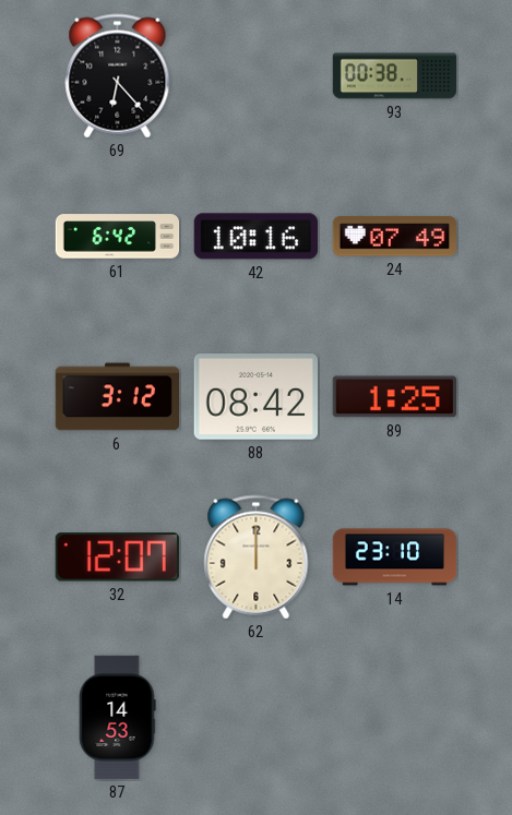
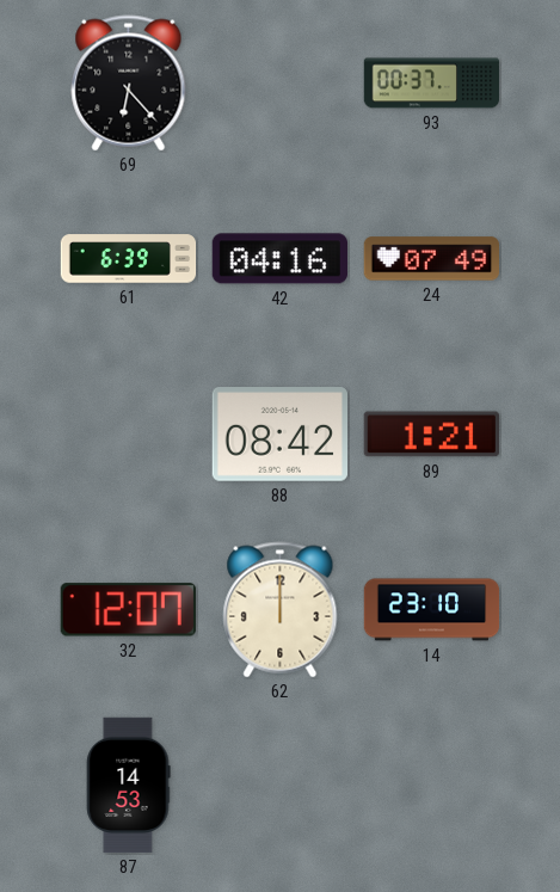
93: 00:38 -> 00:37
61: 6:42 -> 6:39
42: 10:16 -> 04:16
6: 3:12 -> none
89: 1:25 -> 1:21
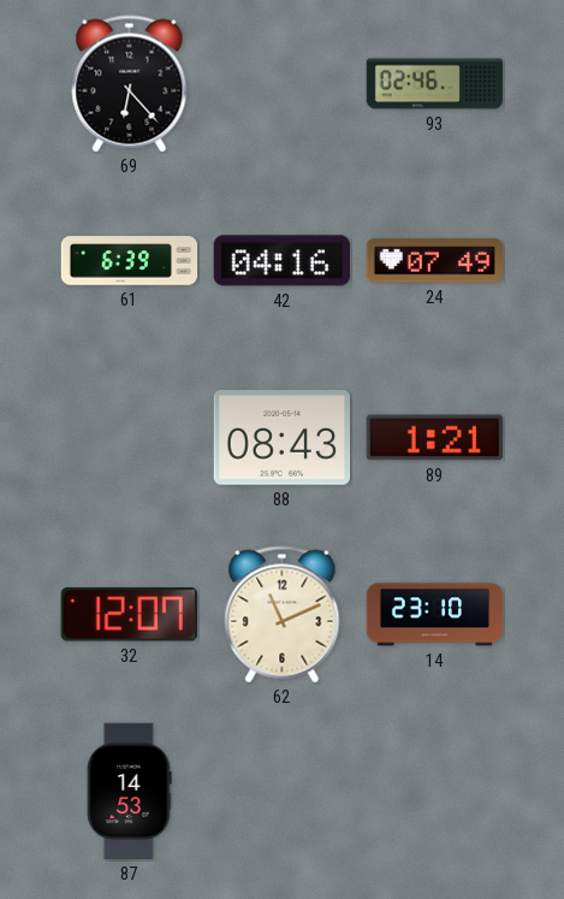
93: 00:37 -> 02:46
88: 08:42 -> 08:43
62: 12:00 -> 11:11
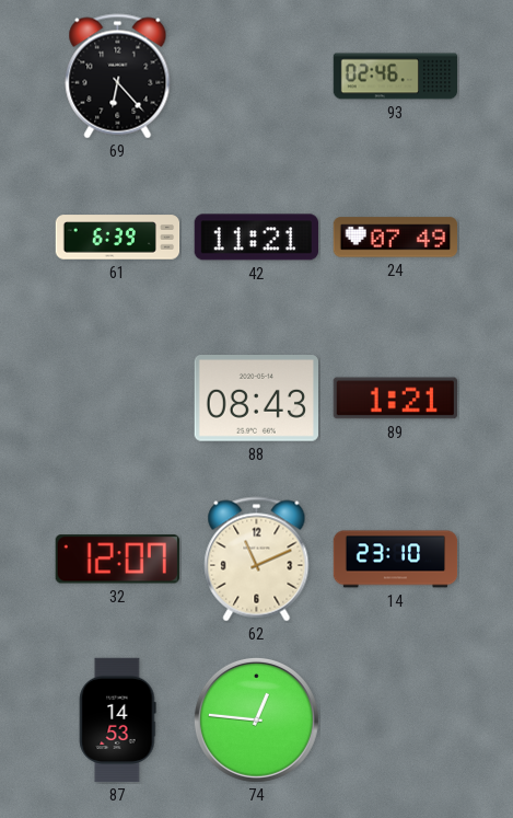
42: 04:16 -> 11:21
74: none -> 12:46
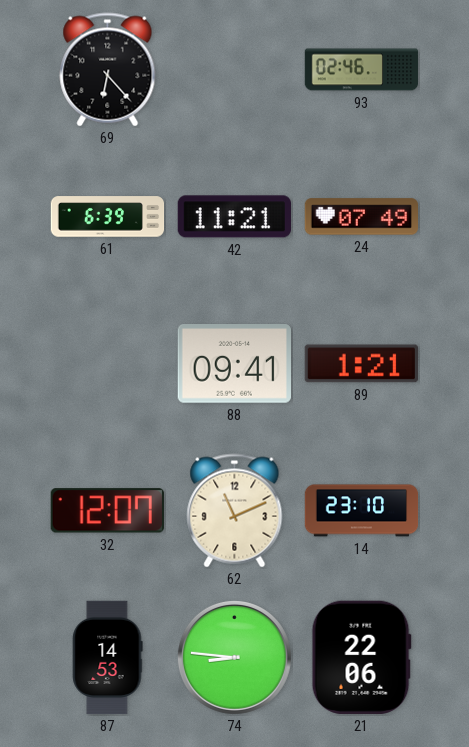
88: 08:43 -> 09:41
74: 12:46 -> 8:46
21: none -> 22:06
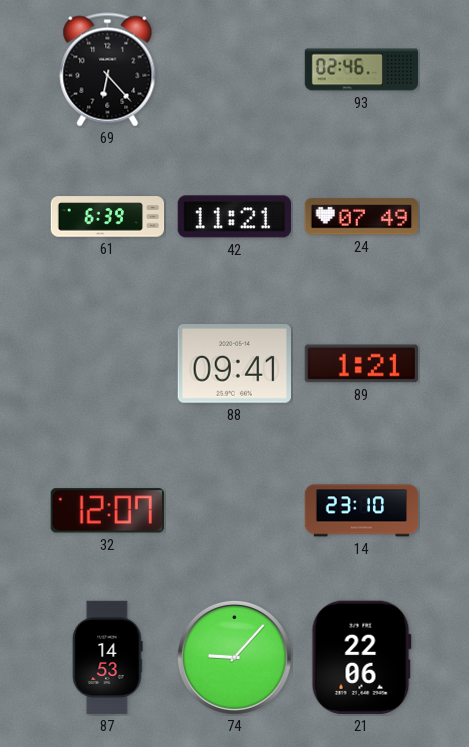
62: 11:11 -> none
74: 8:46 -> 9:07
